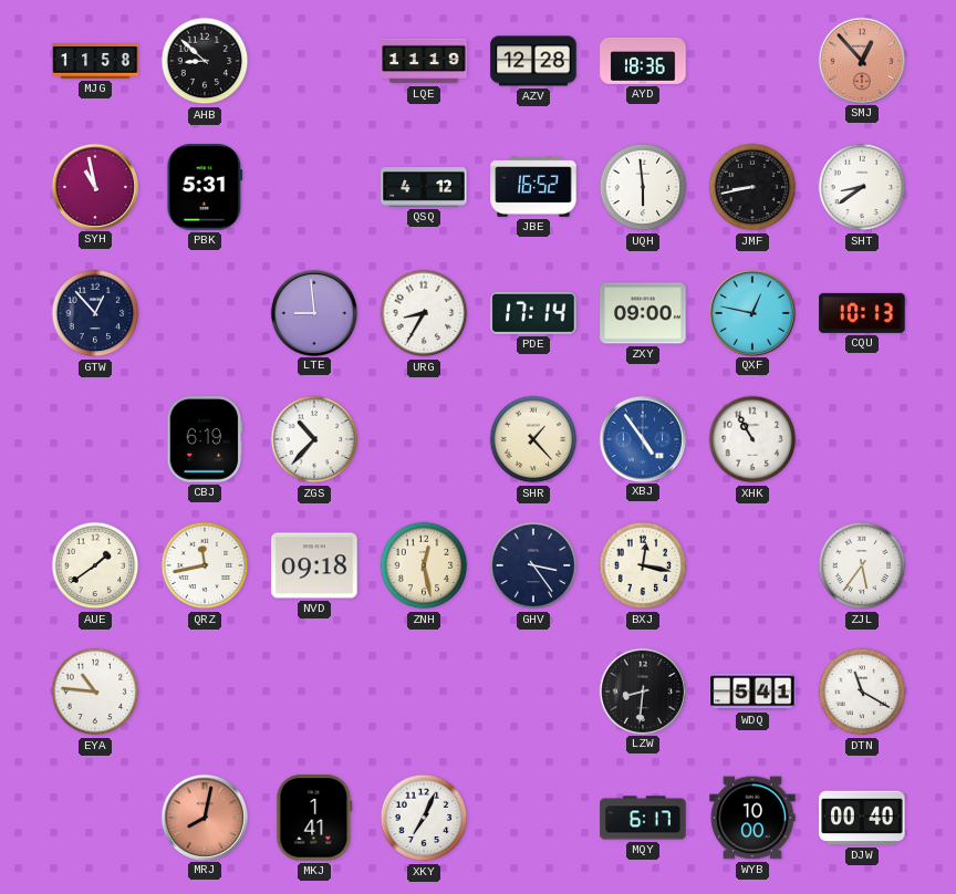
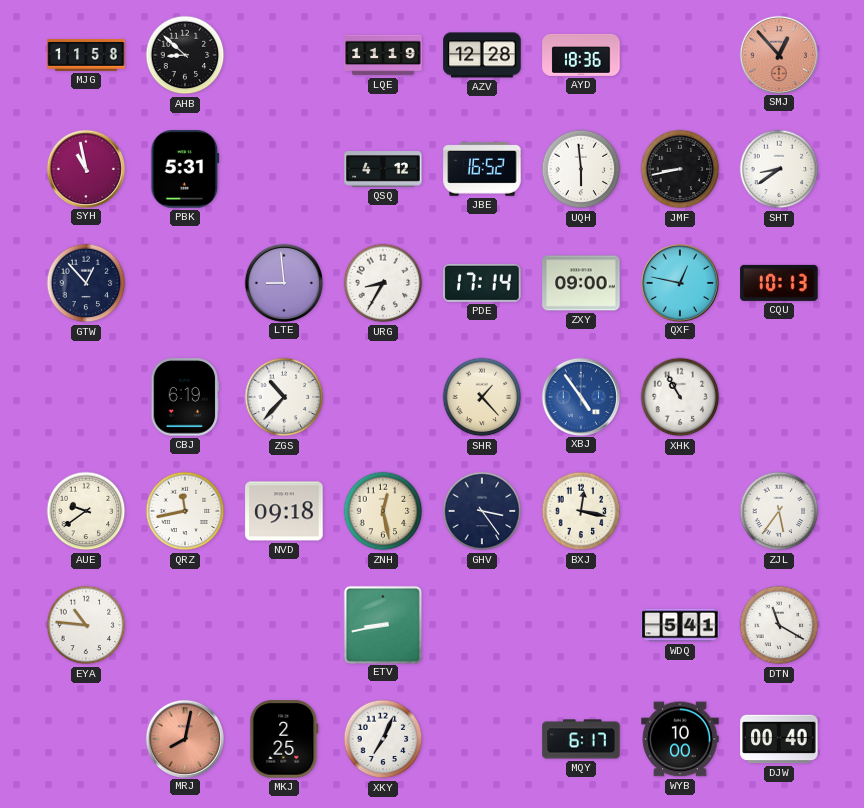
AUE: 1:39 -> 9:39
ETV: none -> 8:43
LZW: 8:31 -> none
MKJ: 1:41 -> 2:25
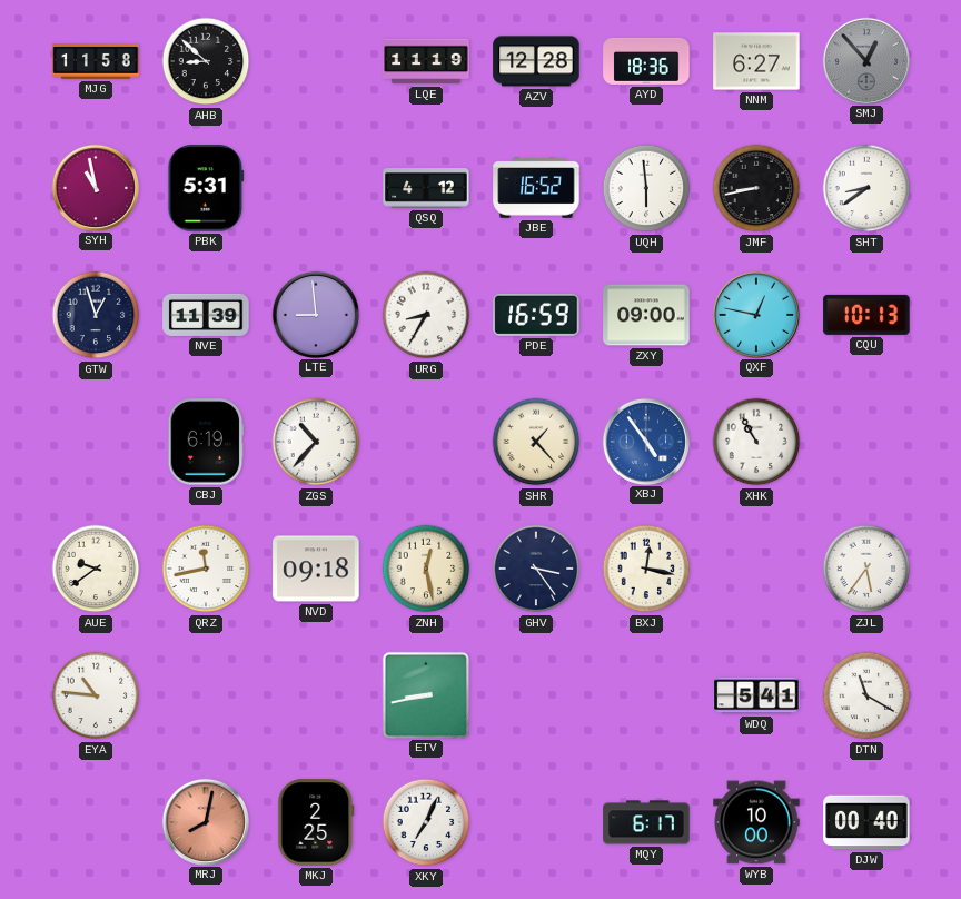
NNM: none -> 6:27
SMJ dial: salmon -> grey
GTW: 12:53 -> 12:57
NVE: none -> 11:39
PDE: 17:14 -> 16:59
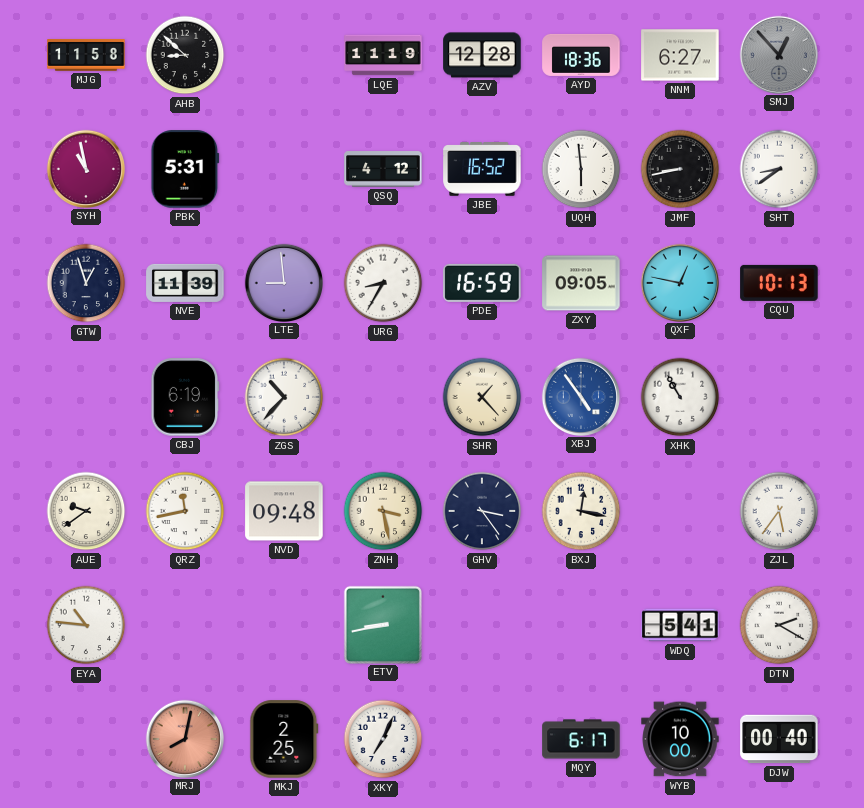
ZXY: 09:00 -> 09:05
NVD: 09:18 -> 09:48
ZNH: 12:28 -> 3:28
DTN: 11:20 -> 2:20
